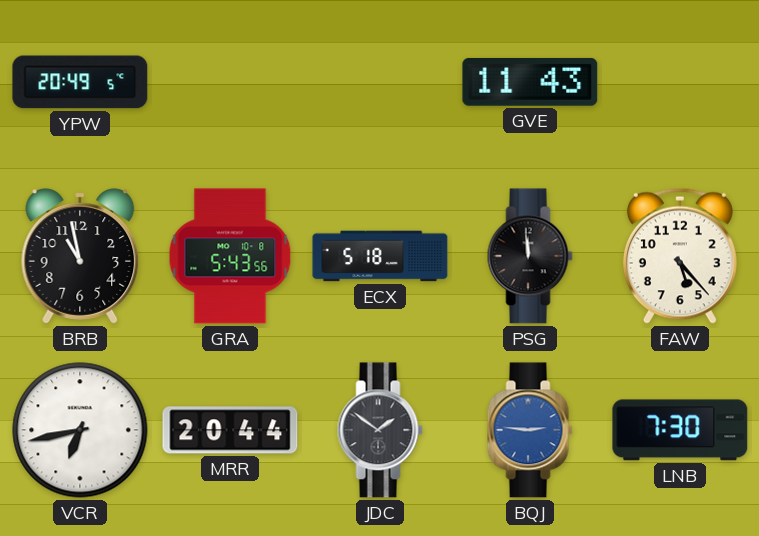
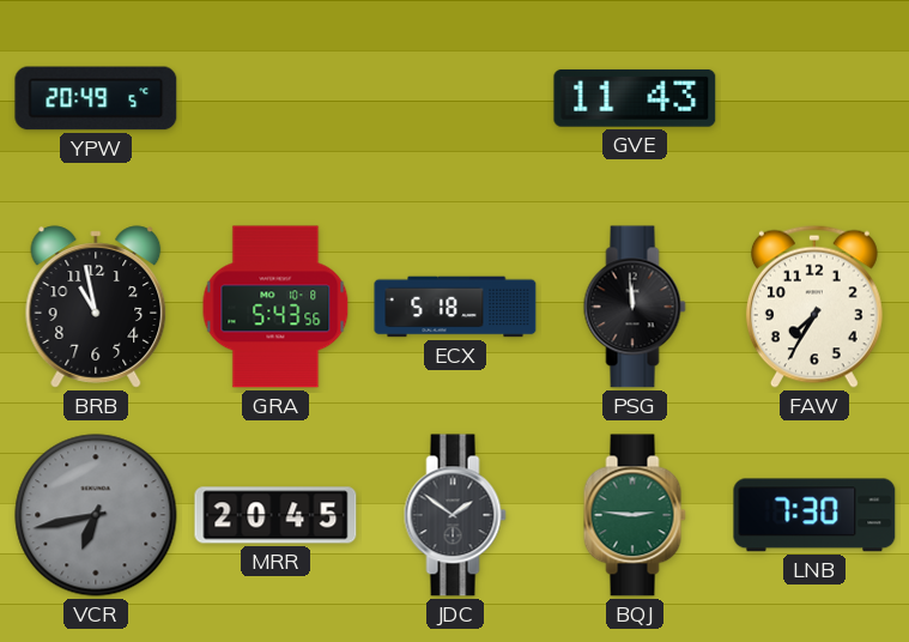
FAW: 5:23 -> 7:35
VCR dial: white -> grey
MRR: 20:44 -> 20:45
BQJ dial: blue -> green
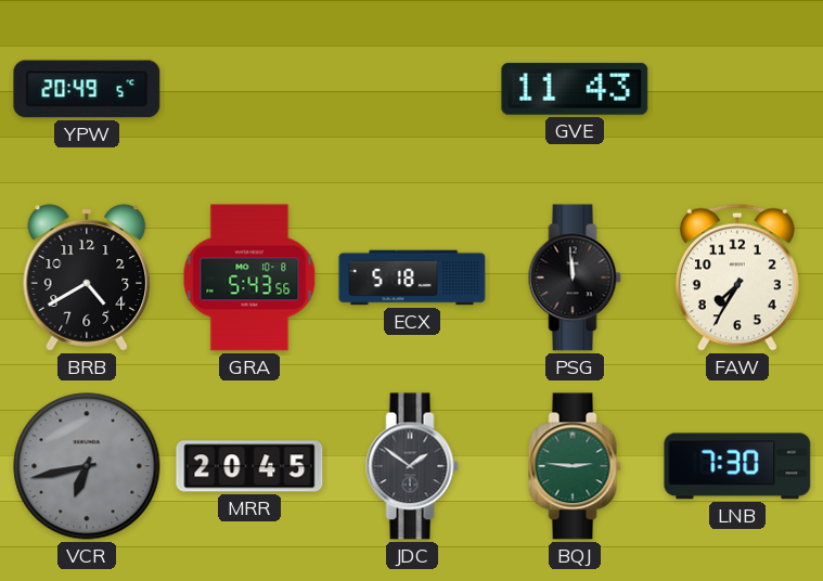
BRB: 10:58 -> 4:40
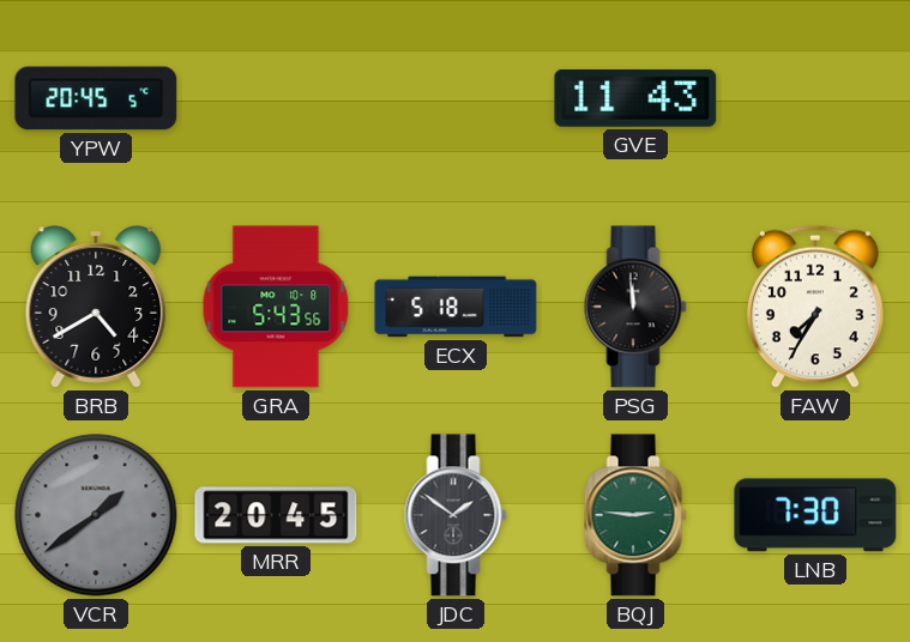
YPW: 20:49 -> 20:45
VCR: 6:43 -> 1:39
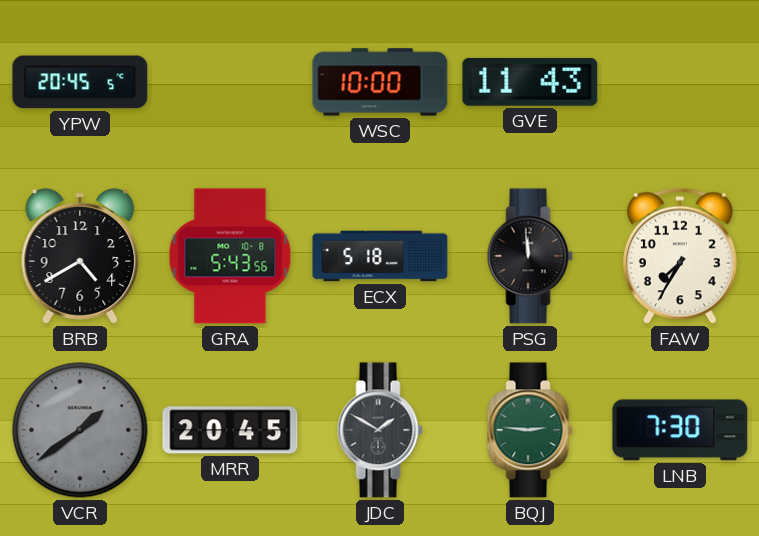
WSC: none -> 10:00
JDC: 1:51 -> 1:50
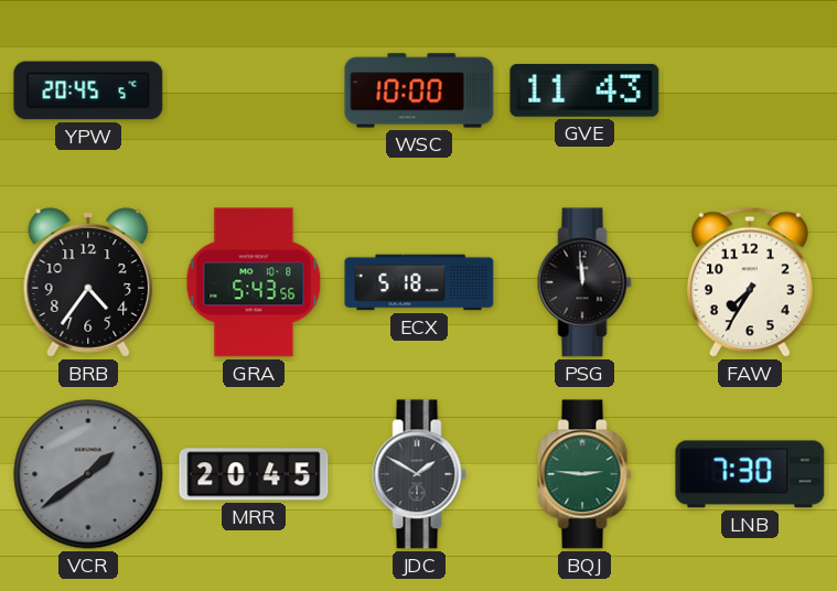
BRB: 4:40 -> 4:36
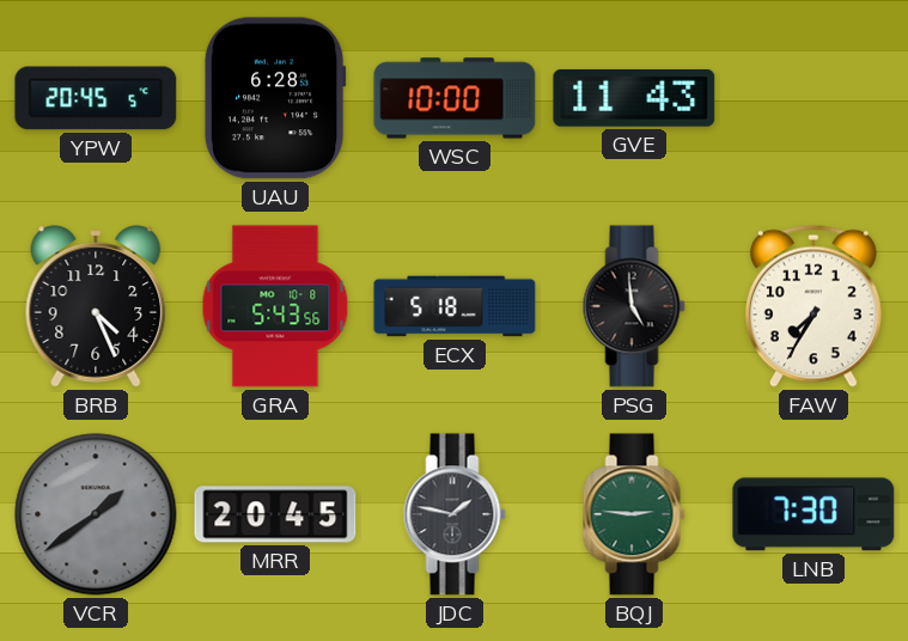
UAU: none -> 6:28
BRB: 4:36 -> 4:26
PSG: 11:59 -> 4:59
JDC: 1:50 -> 1:47
